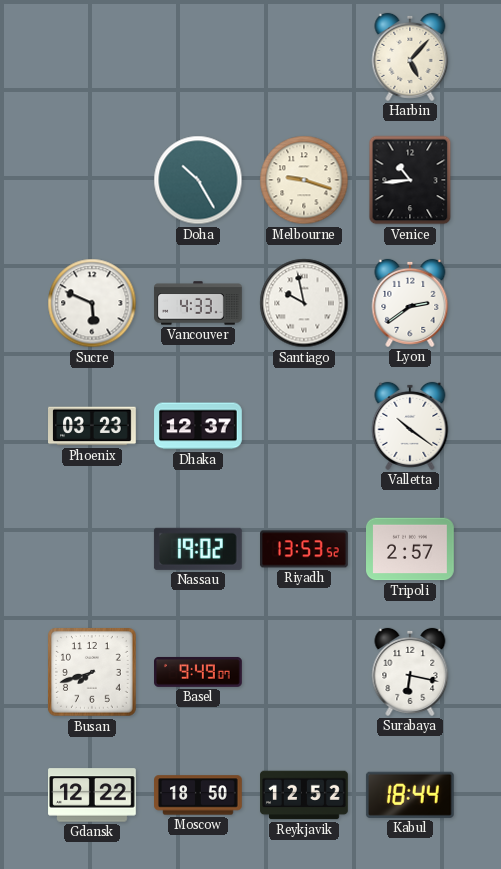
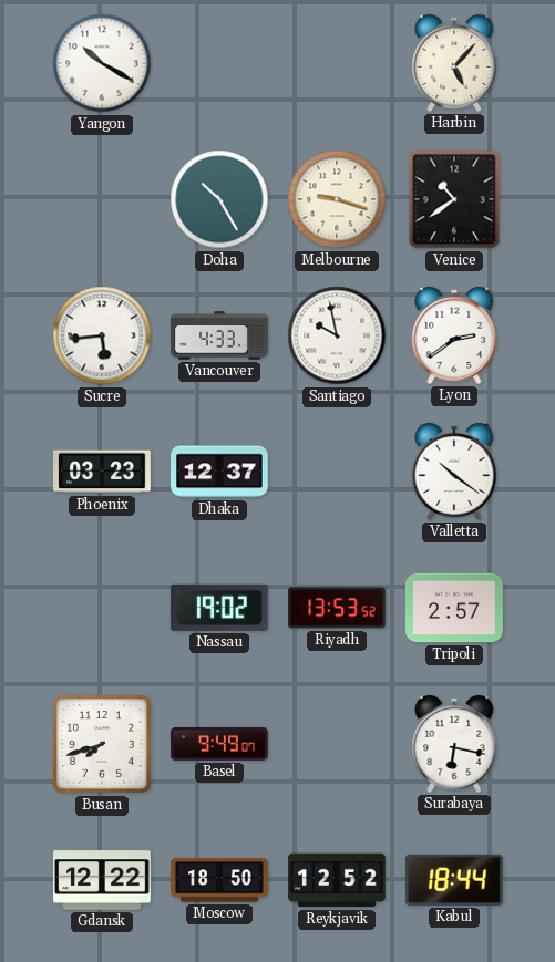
Yangon: none -> 10:20
Venice: 10:44 -> 10:39
Sucre: 5:49 -> 5:44
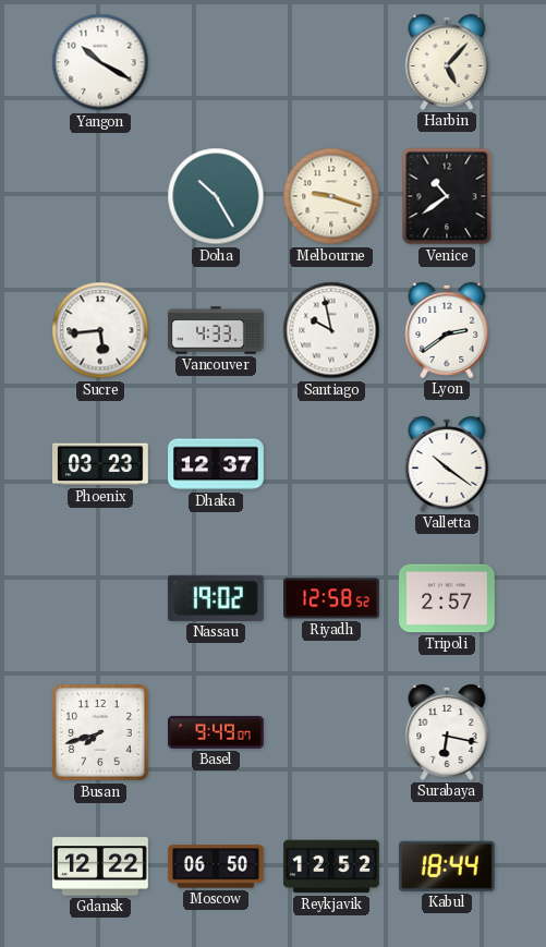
Riyadh: 13:53 -> 12:58
Moscow: 18:50 -> 06:50
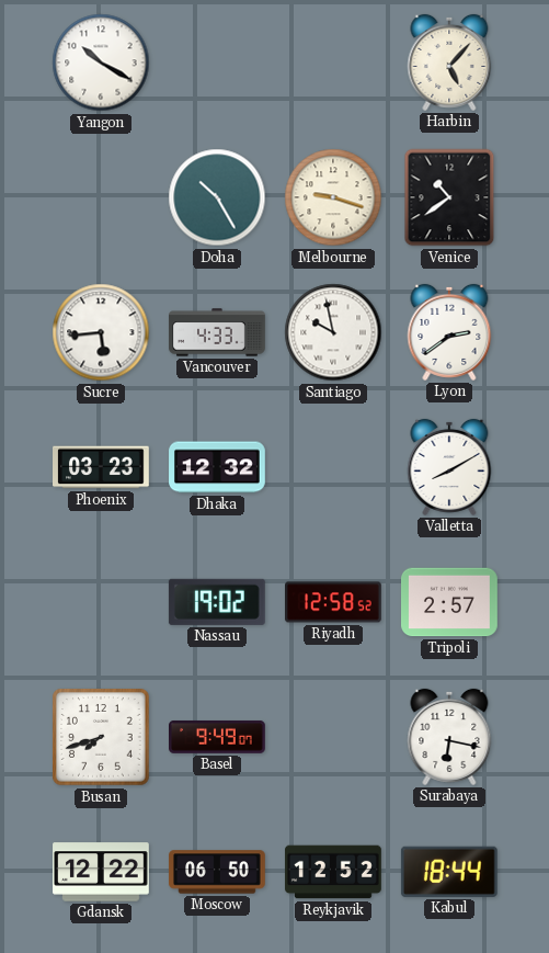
Dhaka: 12:37 -> 12:32
Valletta: 10:21 -> 8:10
